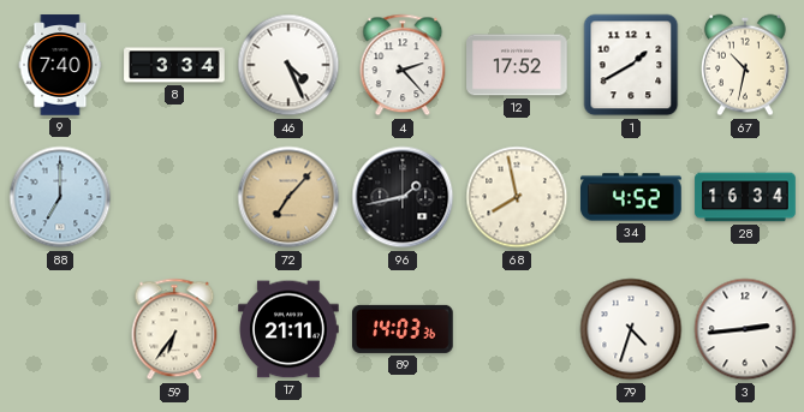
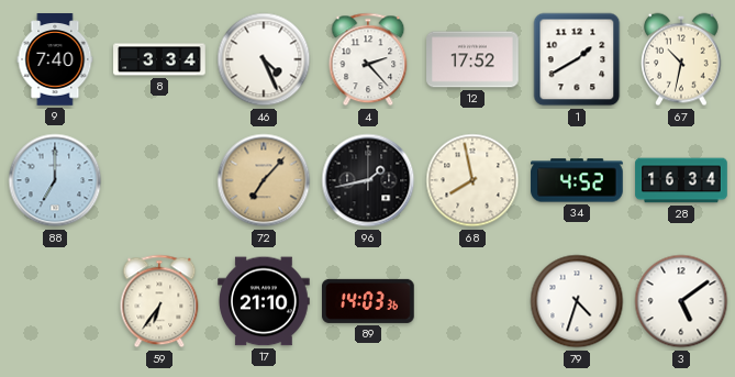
17: 21:11 -> 21:10
3: 2:44 -> 5:09
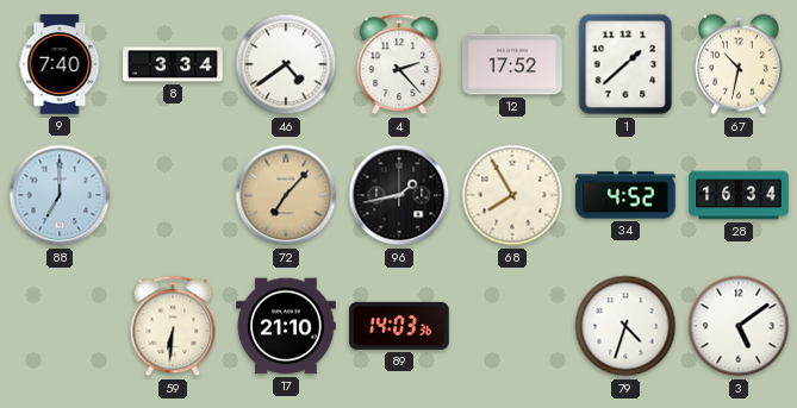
46: 4:26 -> 4:39
1: 1:40 -> 1:38
68: 7:58 -> 7:55
59: 6:36 -> 6:31
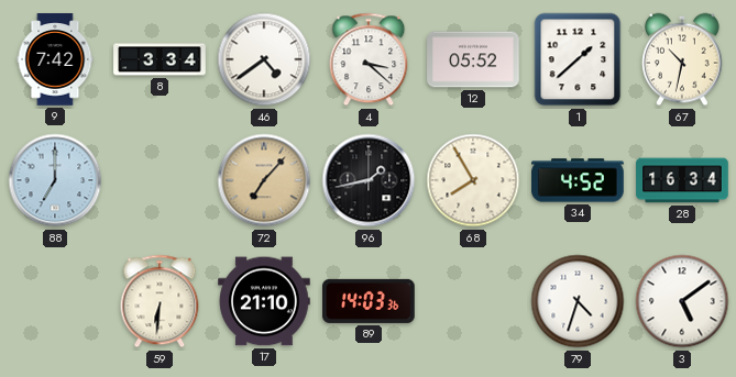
9: 7:40 -> 7:42
4: 2:23 -> 3:22
12: 17:52 -> 05:52
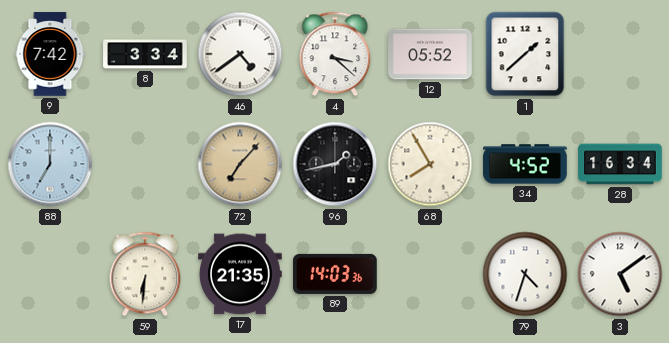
67: 10:32 -> none
17: 21:10 -> 21:35
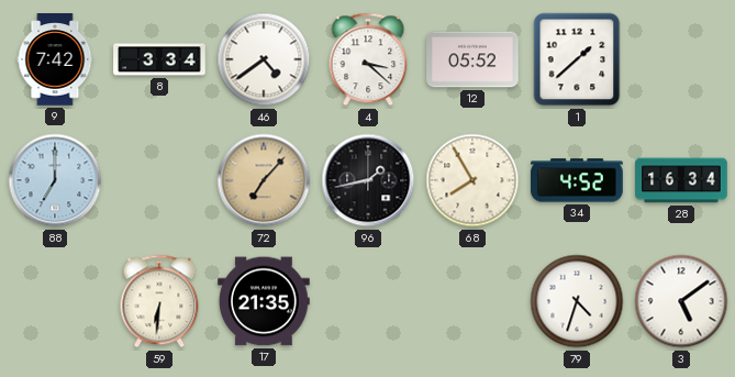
89: 14:03 -> none
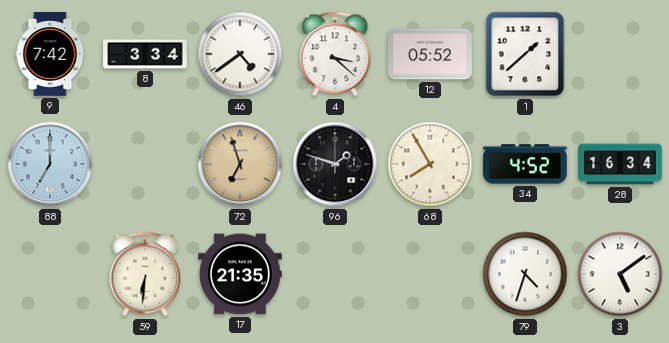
72: 7:07 -> 6:57
96: 1:43 -> 1:48
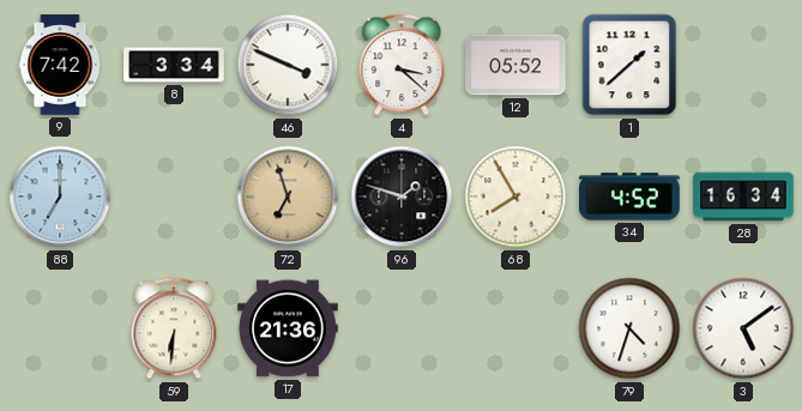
46: 4:39 -> 3:49
17: 21:35 -> 21:36
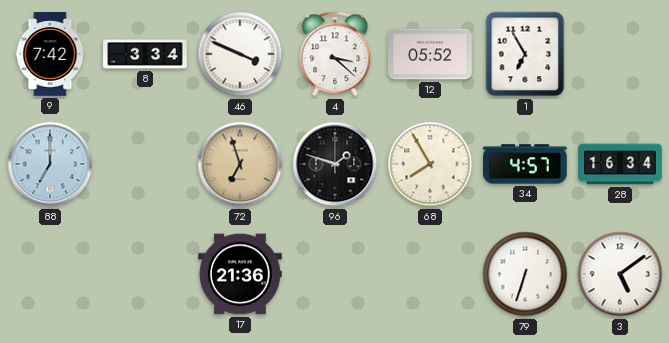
1: 1:38 -> 6:55
34: 4:52 -> 4:57
59: 6:31 -> none
79: 4:33 -> 6:33
